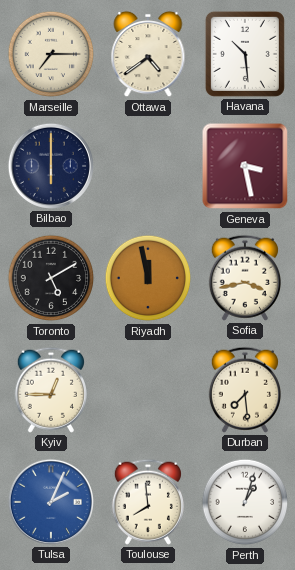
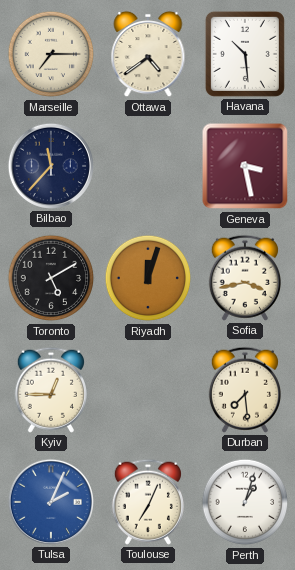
Bilbao: 6:00 -> 11:37
Riyadh: 11:58 -> 12:03
Toulouse: 7:59 -> 7:04
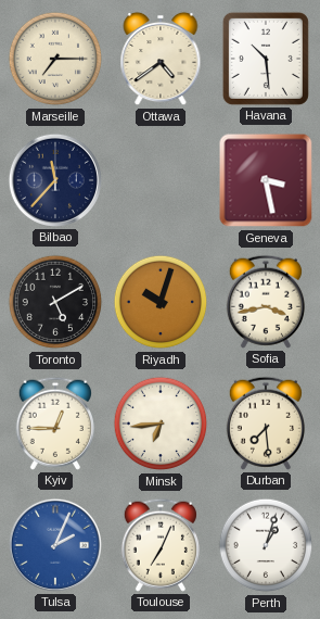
Riyadh: 12:03 -> 10:03
Minsk: none -> 6:44
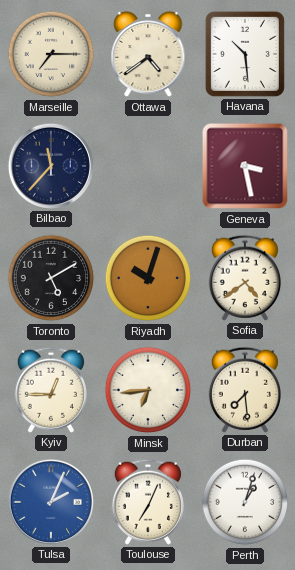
Sofia: 3:43 -> 4:39
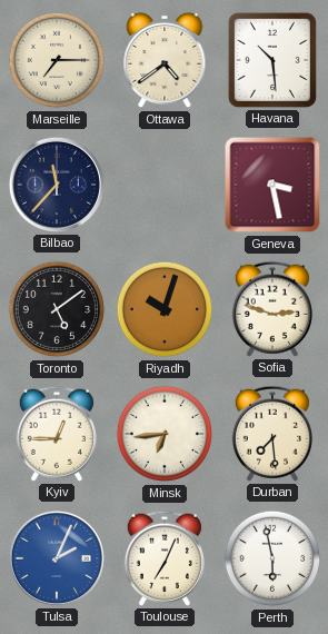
Toronto: 5:10 -> 5:09
Sofia: 4:39 -> 2:48
Perth: 1:03 -> 5:58
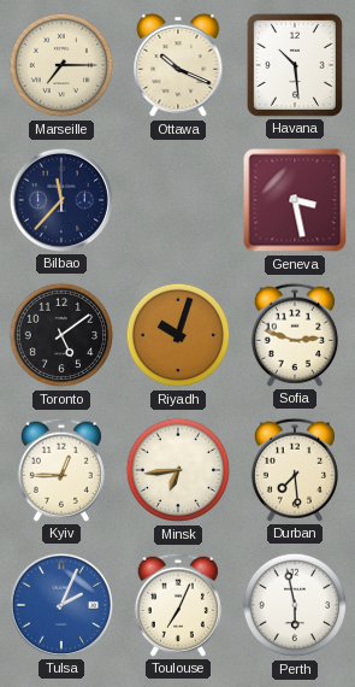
Ottawa: 4:39 -> 10:19
